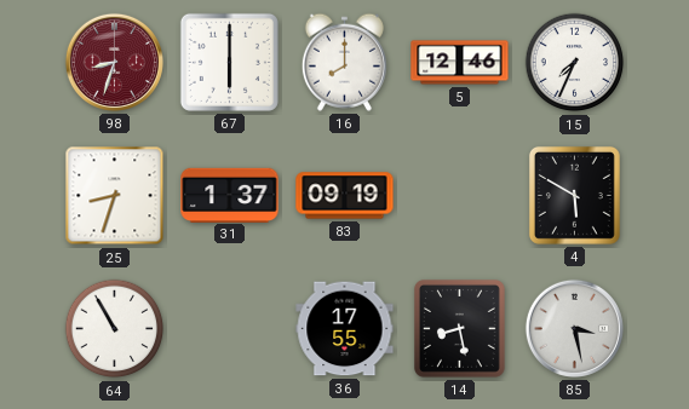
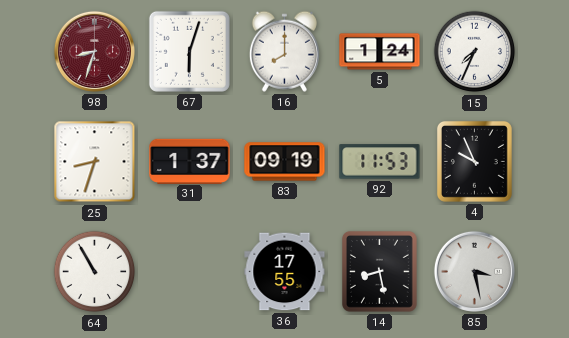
67: 6:00 -> 6:03
5: 12:46 -> 1:24
92: none -> 11:53
4: 5:50 -> 9:56
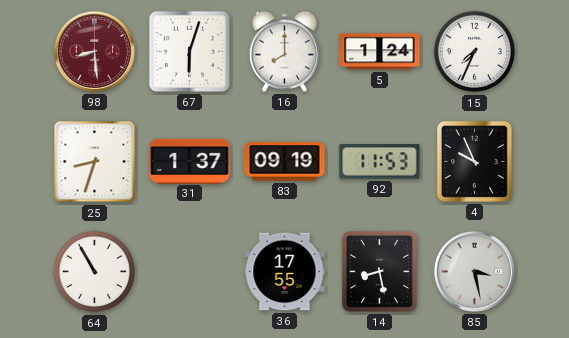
98: 8:33 -> 8:29
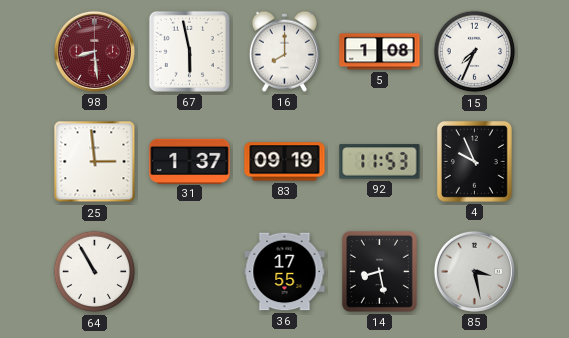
67: 6:03 -> 5:58
5: 1:24 -> 1:08
25: 8:33 -> 2:59
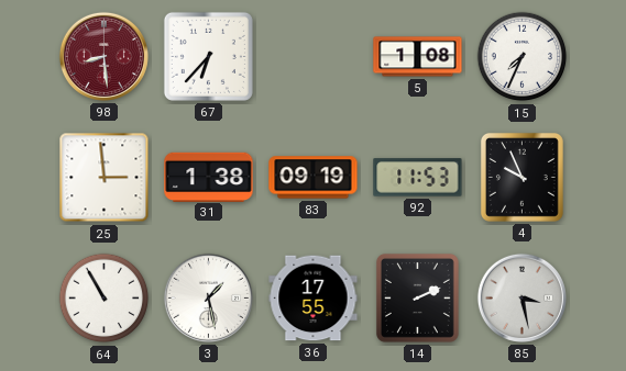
67: 5:58 -> 6:37
16: 8:00 -> none
31: 1:37 -> 1:38
3: none -> 1:28
14: 8:28 -> 2:11
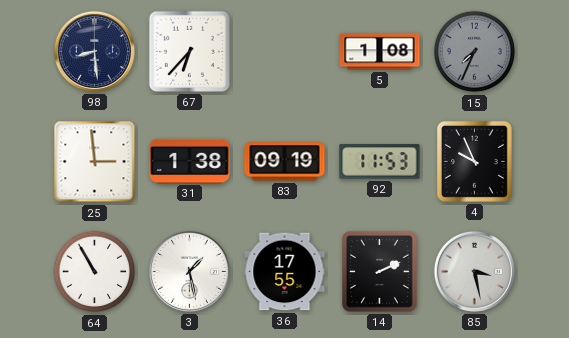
98 dial: burgundy -> navy
15 dial: white -> grey
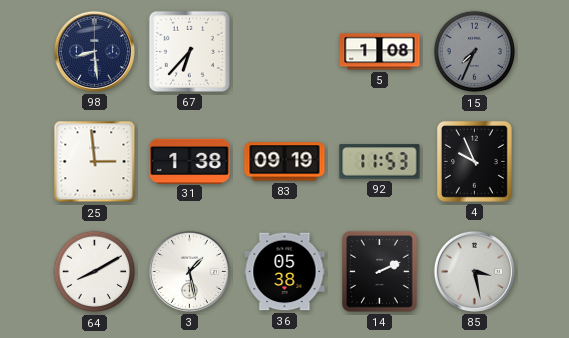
64: 10:55 -> 8:10
36: 17:55 -> 05:38
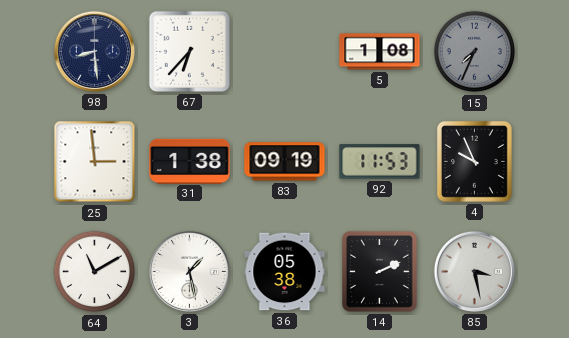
64: 8:10 -> 11:10
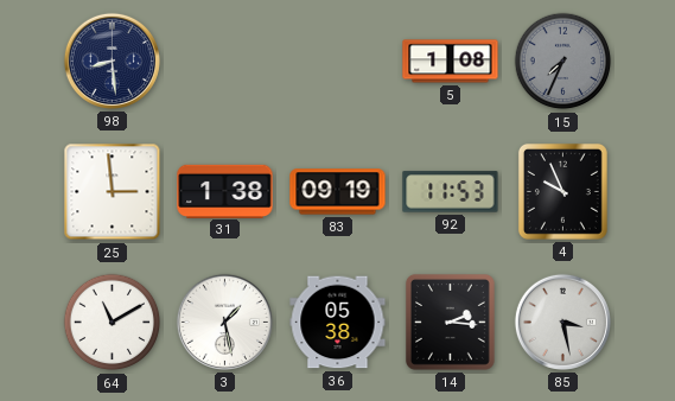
67: 6:37 -> none
14: 2:11 -> 2:16
